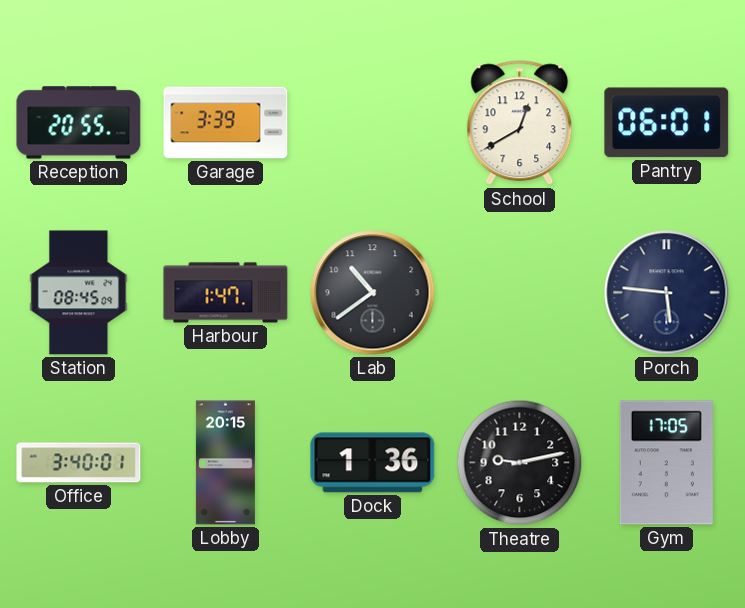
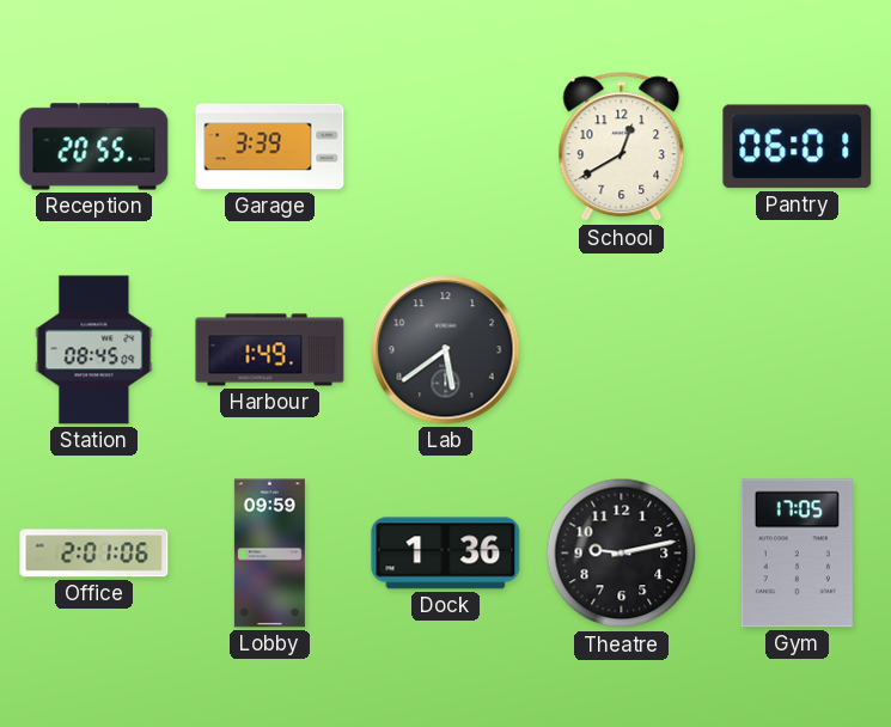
Harbour: 1:47 -> 1:49
Lab: 10:39 -> 5:39
Porch: 5:46 -> none
Office: 3:40 -> 2:01
Lobby: 20:15 -> 09:59
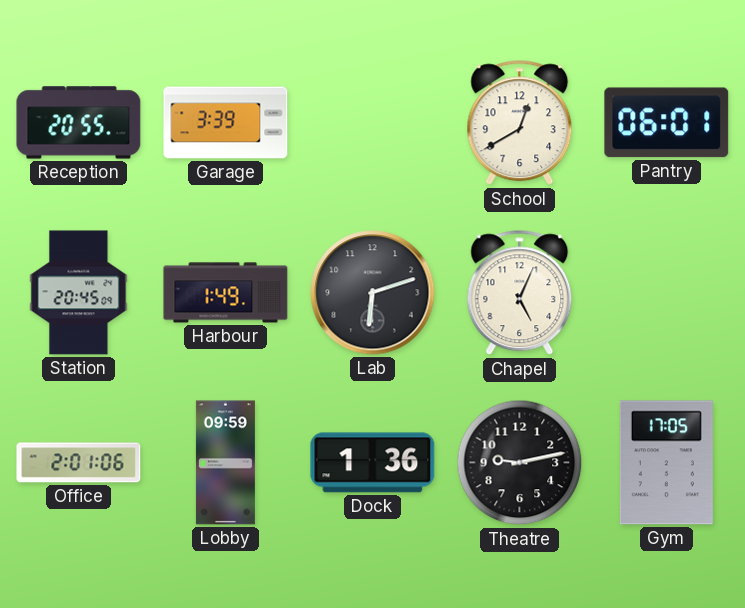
Station: 08:45 -> 20:45
Lab: 5:39 -> 6:12
Chapel: none -> 5:04
